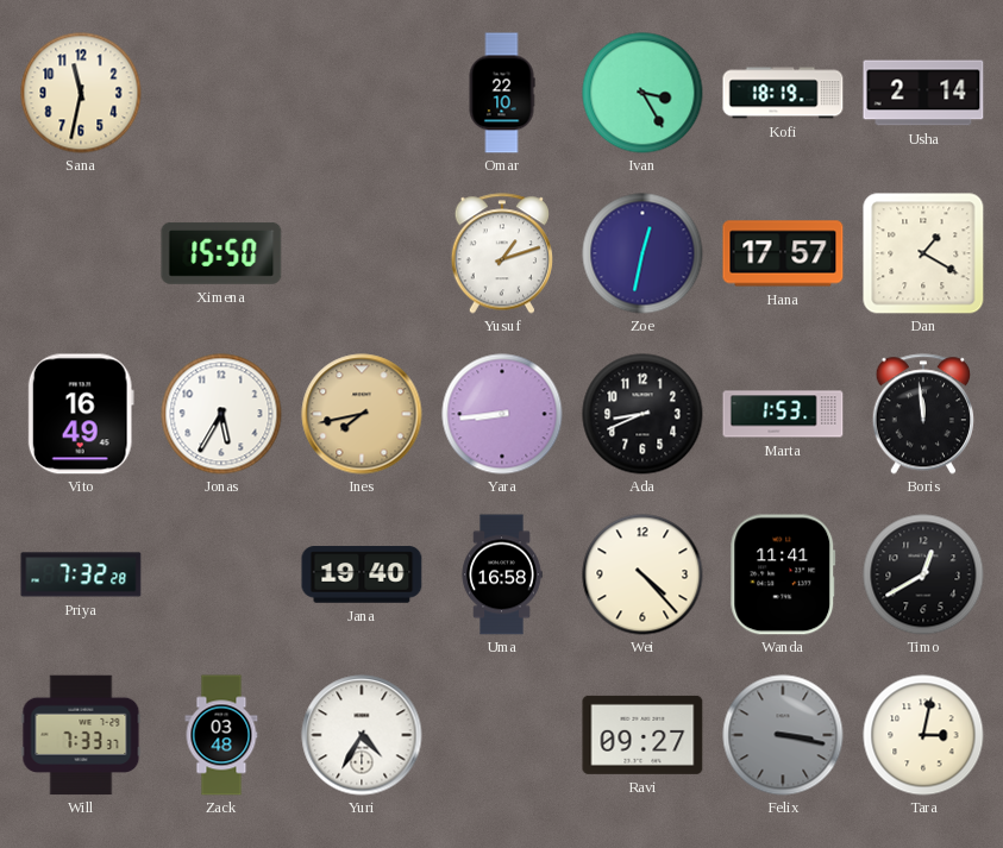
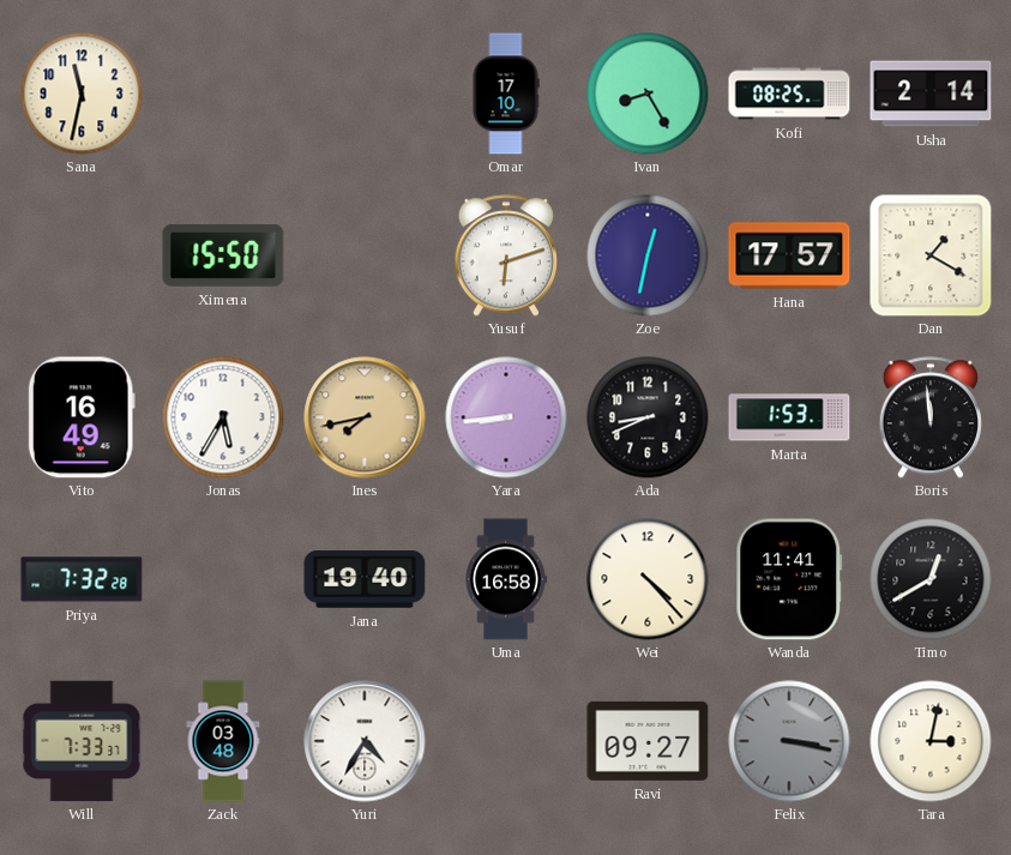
Omar: 22:10 -> 17:10
Ivan: 3:25 -> 8:25
Kofi: 18:19 -> 08:25
Yusuf: 1:12 -> 6:12
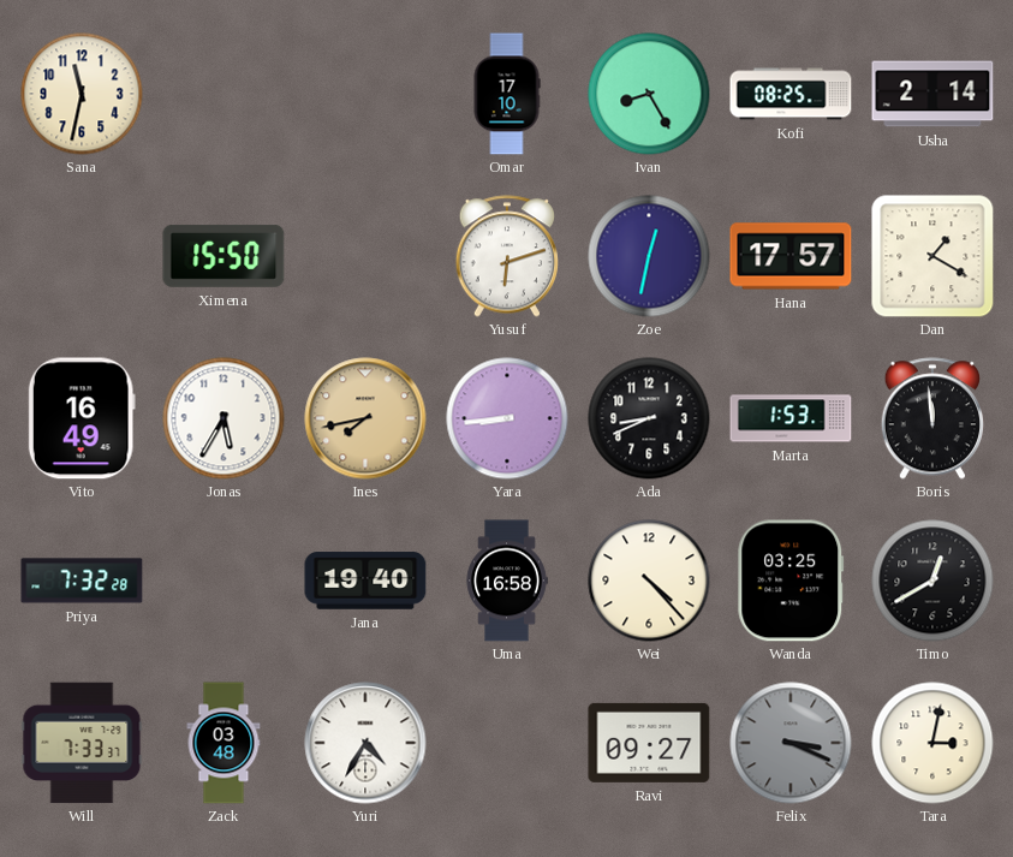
Wanda: 11:41 -> 03:25
Felix: 3:17 -> 3:19
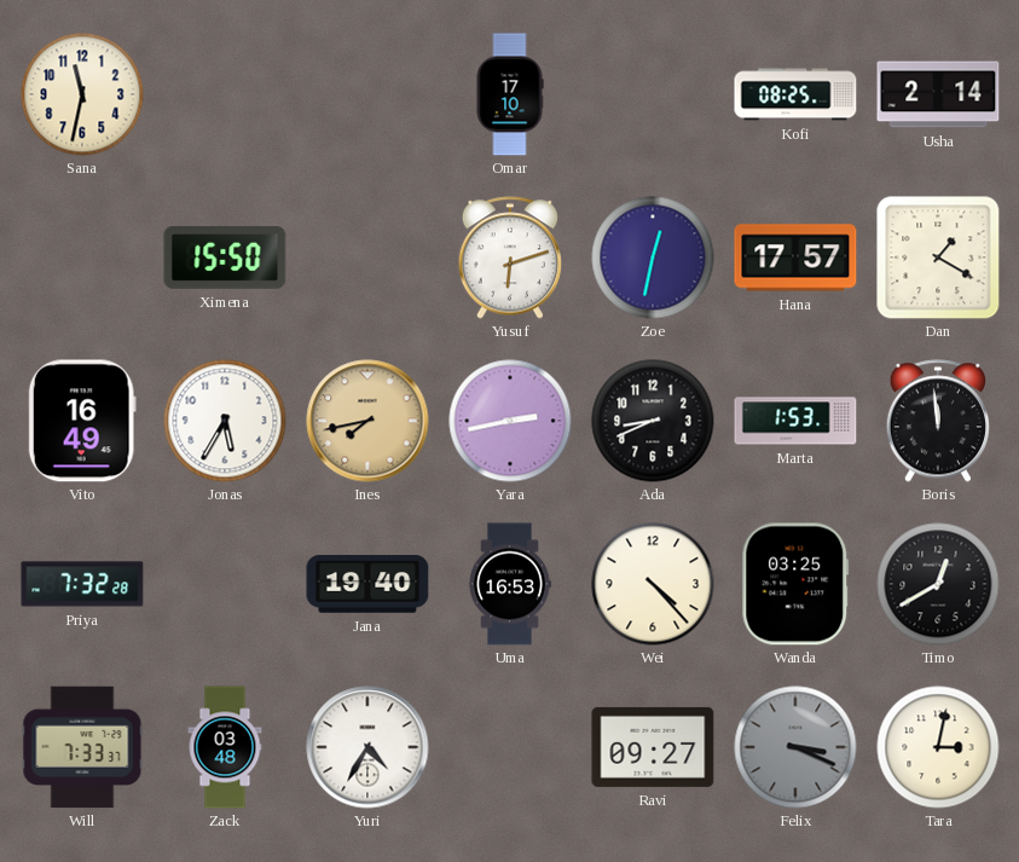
Ivan: 8:25 -> none
Yara: 8:44 -> 2:43
Uma: 16:58 -> 16:53
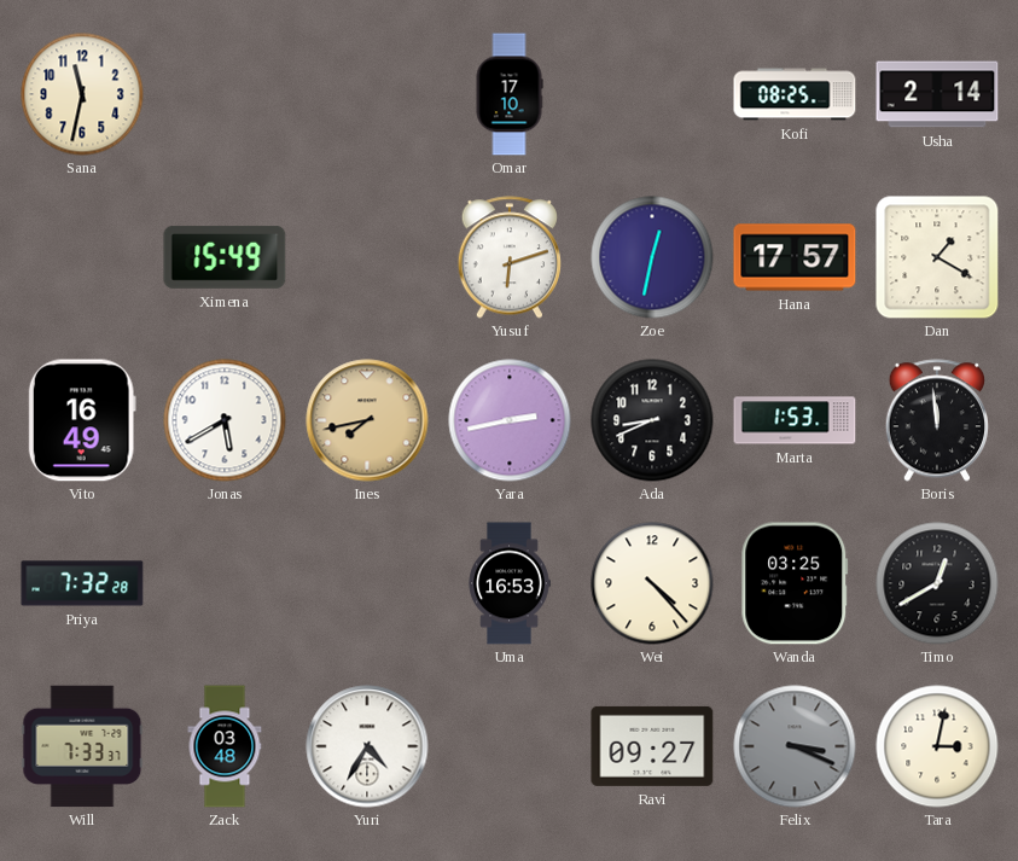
Ximena: 15:50 -> 15:49
Jonas: 5:35 -> 5:40
Jana: 19:40 -> none
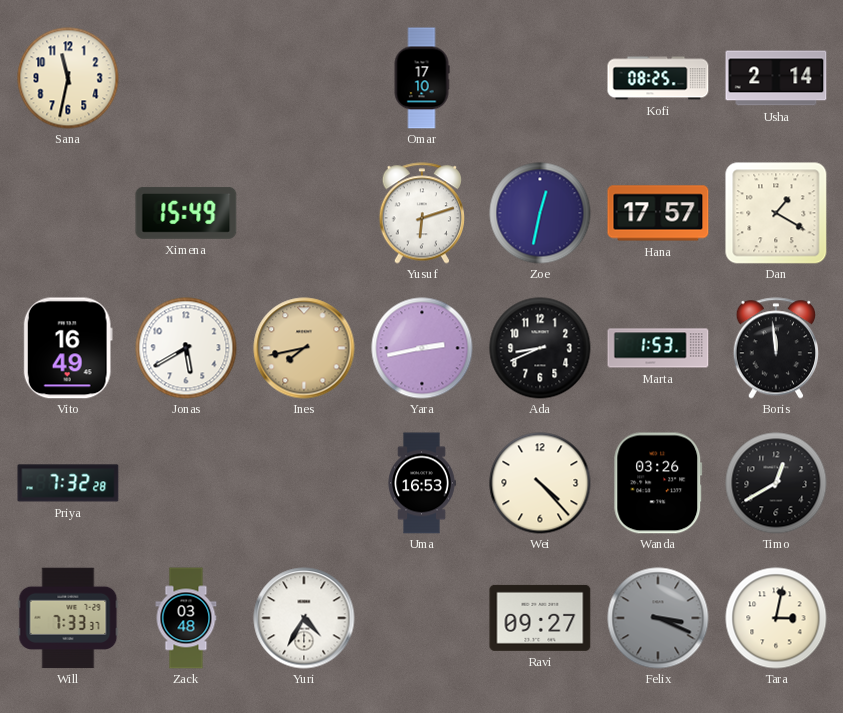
Wanda: 03:25 -> 03:26
